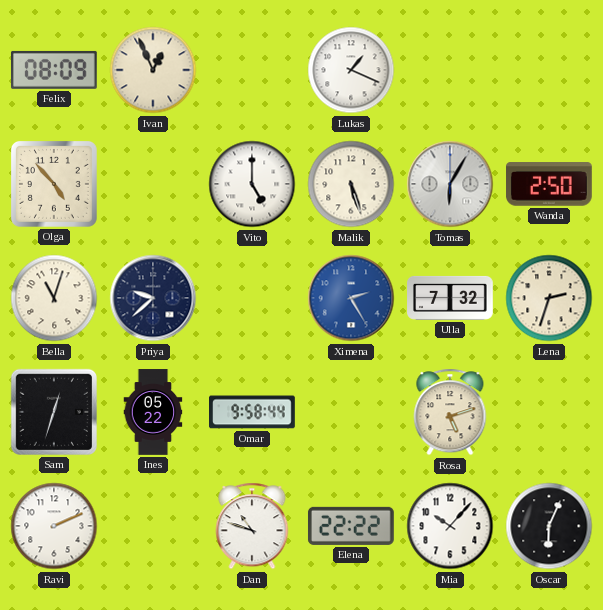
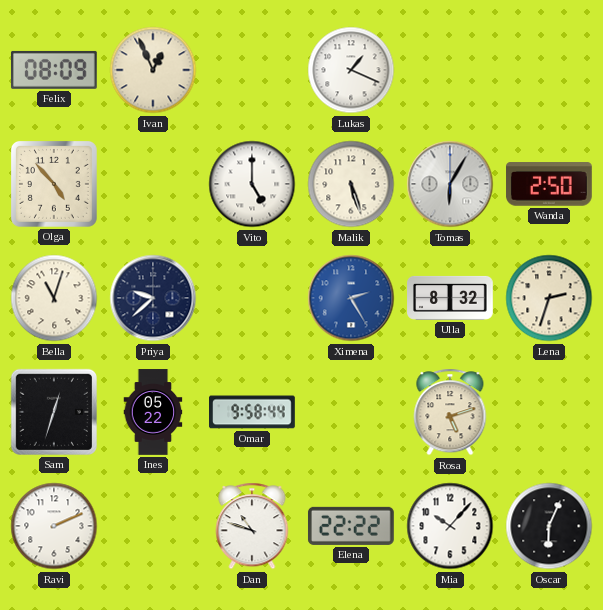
Ulla: 7:32 -> 8:32
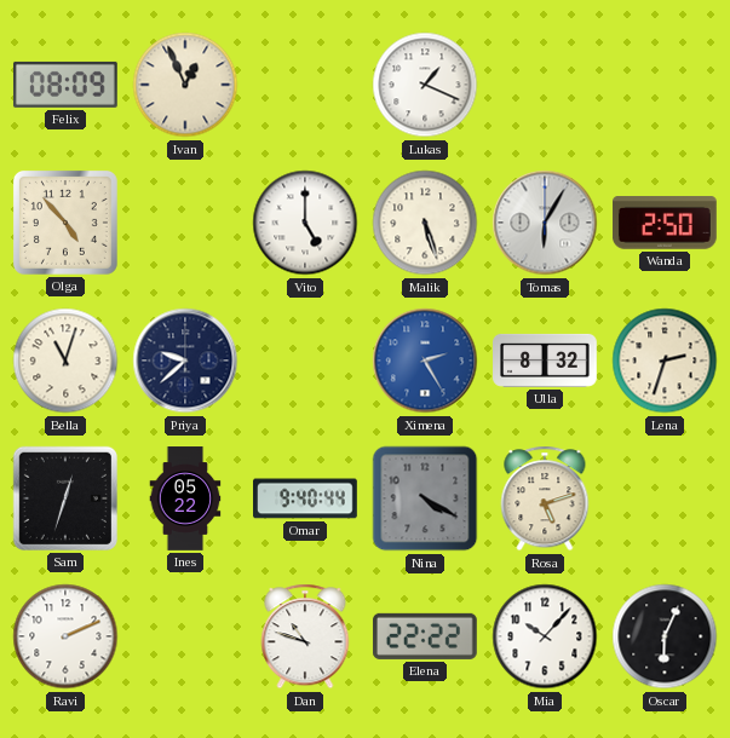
Omar: 9:58 -> 9:40
Nina: none -> 4:20
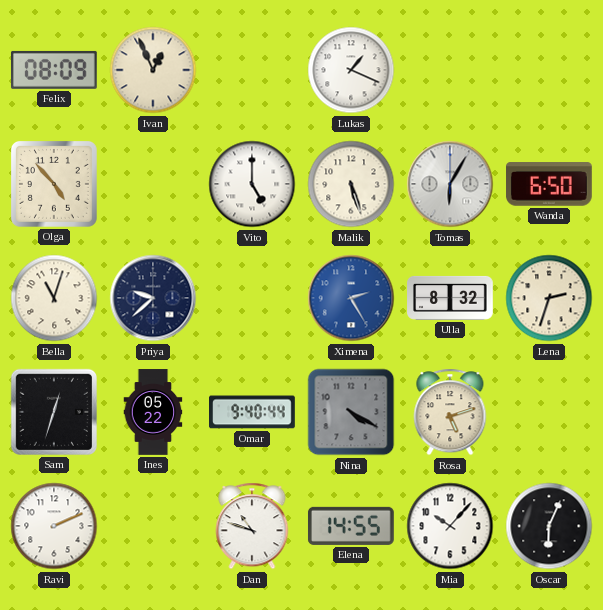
Wanda: 2:50 -> 6:50
Elena: 22:22 -> 14:55
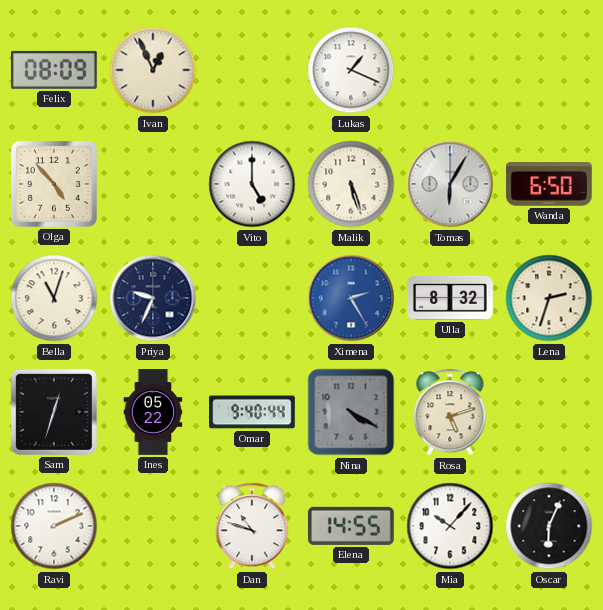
Priya: 9:38 -> 9:34
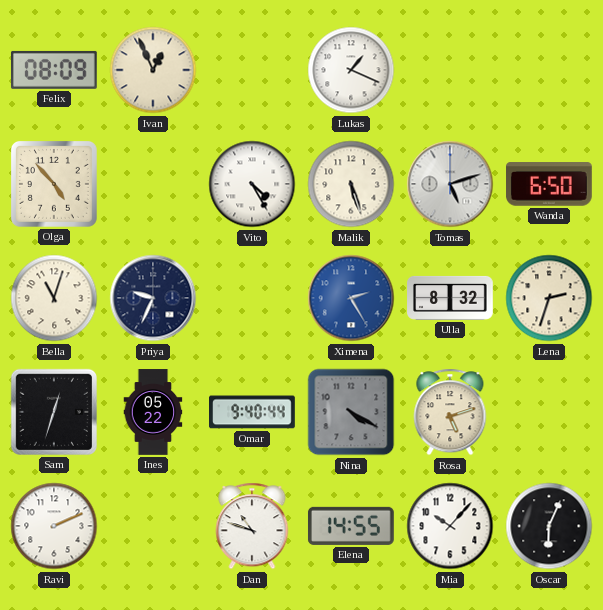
Vito: 5:00 -> 4:25
Tomas: 6:05 -> 5:12
